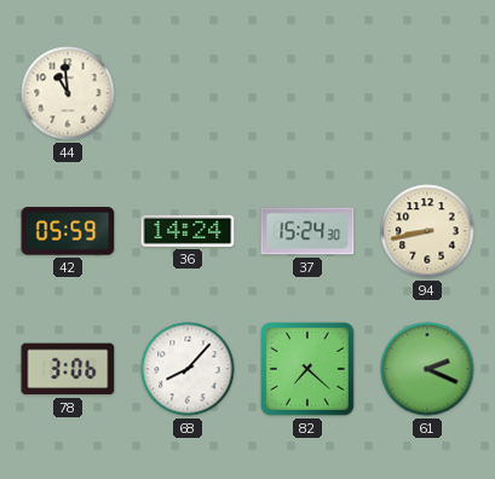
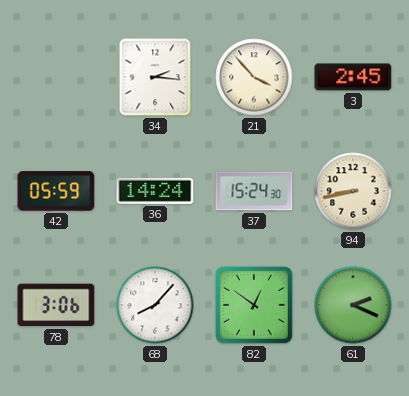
44: 10:59 -> none
34: none -> 2:16
21: none -> 3:53
3: none -> 2:45
82: 7:22 -> 12:51
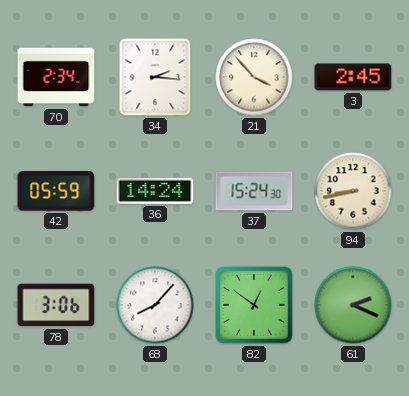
70: none -> 2:34
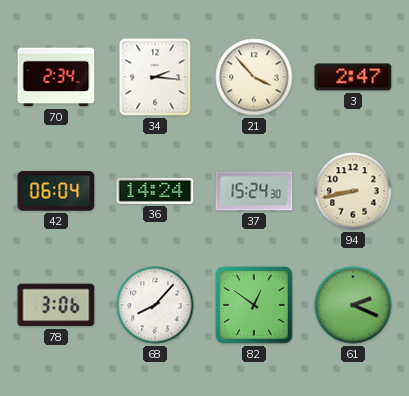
3: 2:45 -> 2:47
42: 05:59 -> 06:04
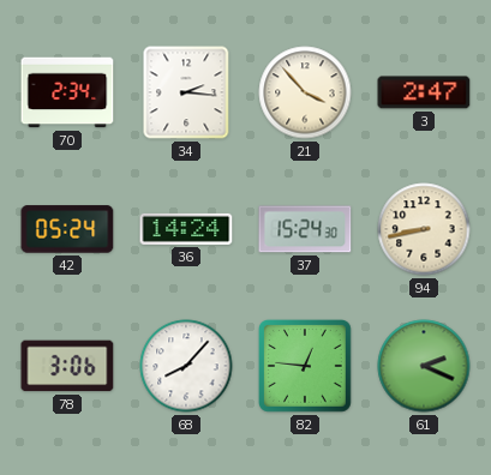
42: 06:04 -> 05:24
82: 12:51 -> 12:46
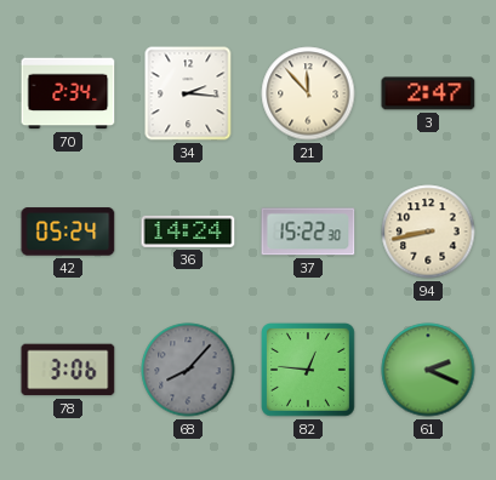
21: 3:53 -> 11:53
37: 15:24 -> 15:22
68 dial: white -> grey
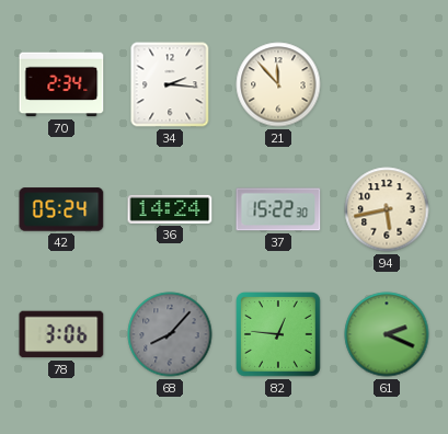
3: 2:47 -> none
94: 8:43 -> 5:43
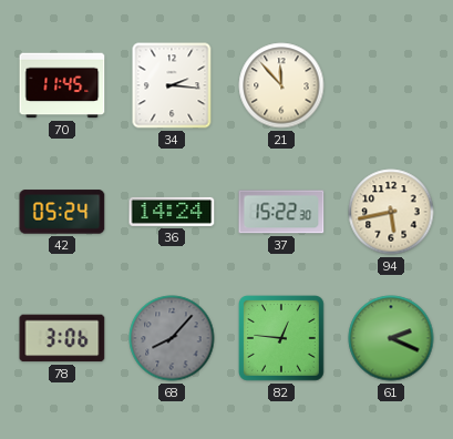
70: 2:34 -> 11:45
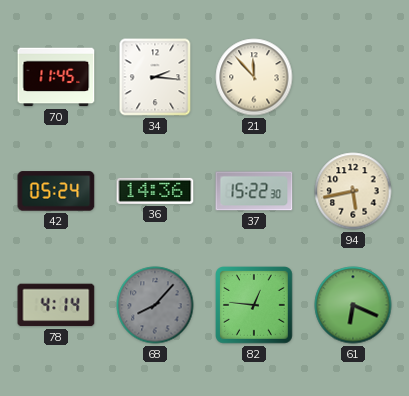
36: 14:24 -> 14:36
78: 3:06 -> 4:14
61: 2:19 -> 6:19
